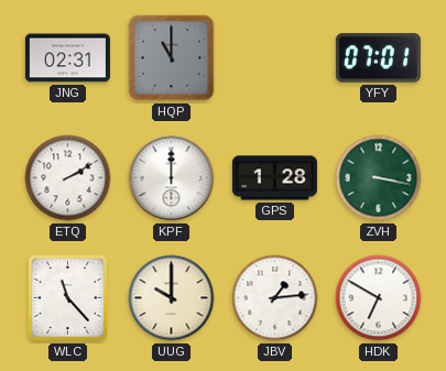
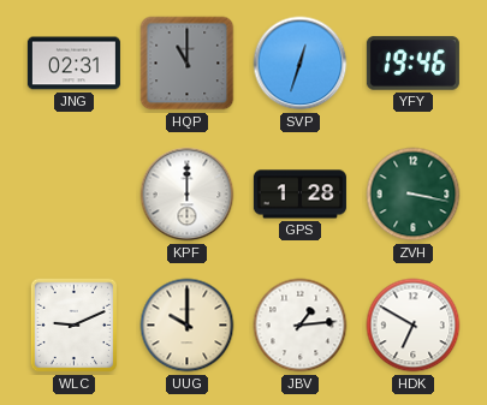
SVP: none -> 12:33
YFY: 07:01 -> 19:46
ETQ: 2:10 -> none
WLC: 11:23 -> 9:11
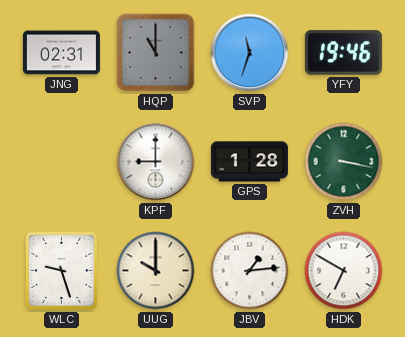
SVP: 12:33 -> 11:33
KPF: 12:00 -> 9:00
WLC: 9:11 -> 9:27
